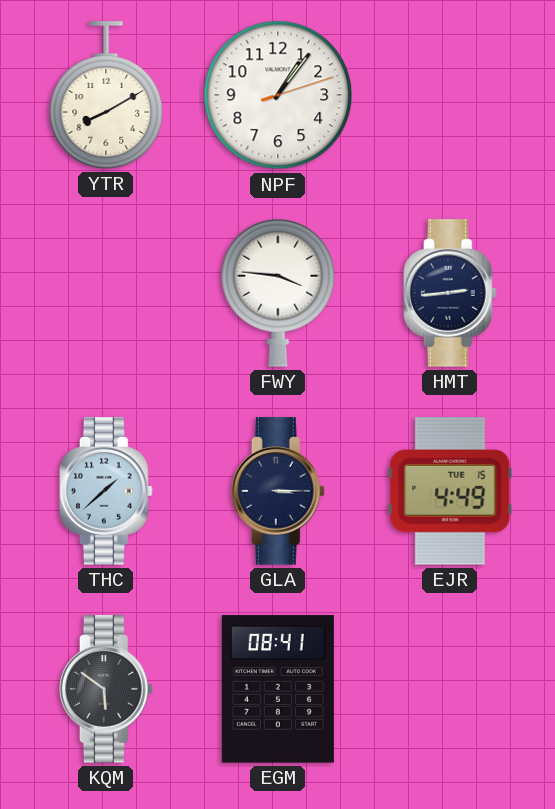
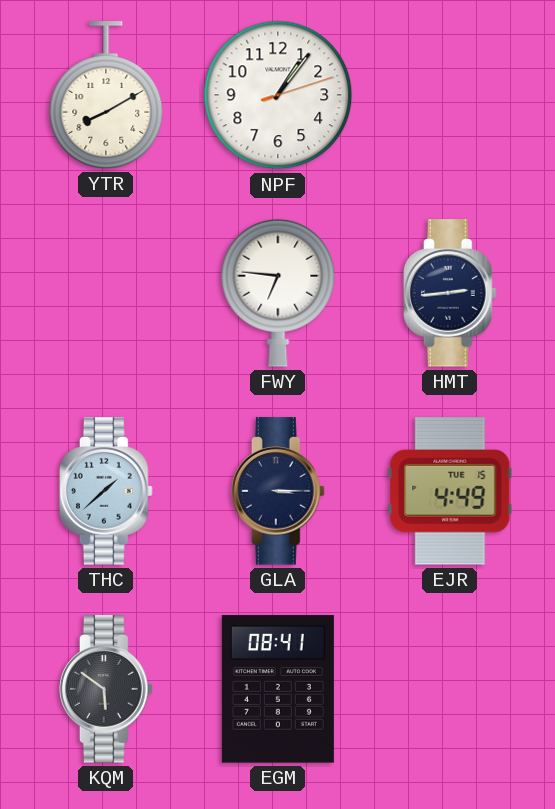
FWY: 3:46 -> 6:46
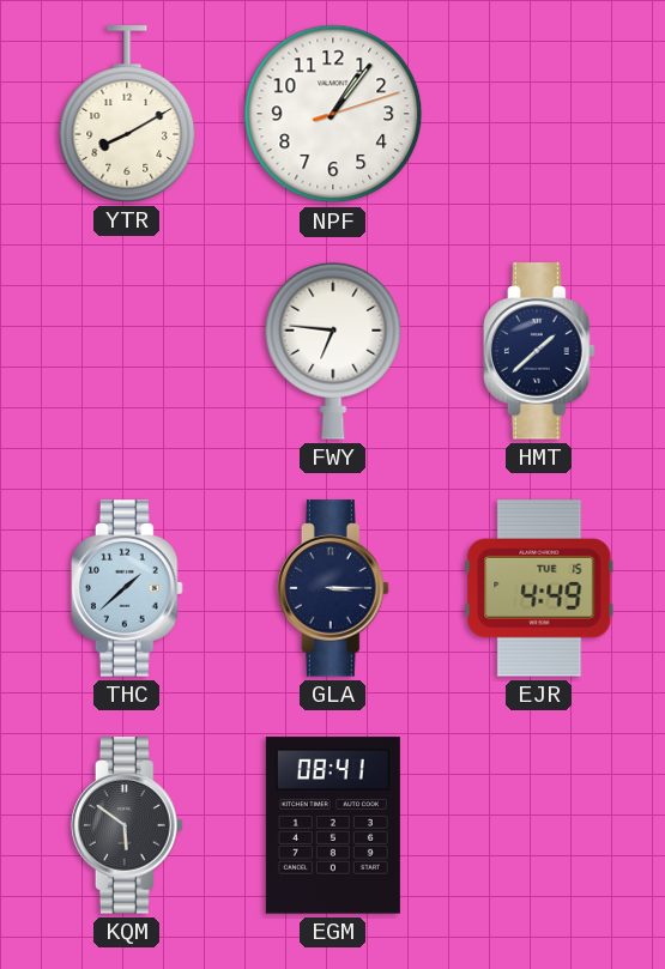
HMT: 2:44 -> 1:38
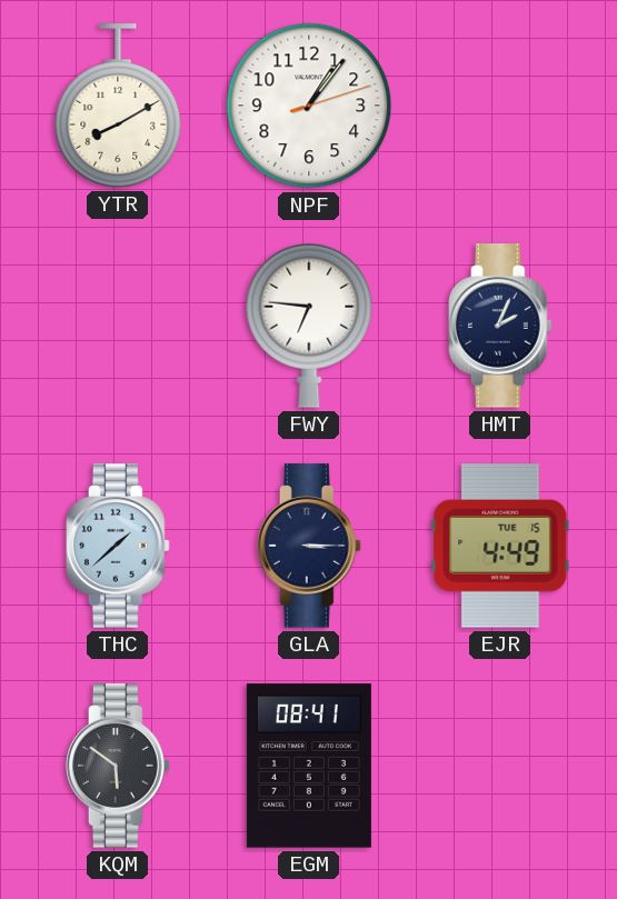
HMT: 1:38 -> 2:04
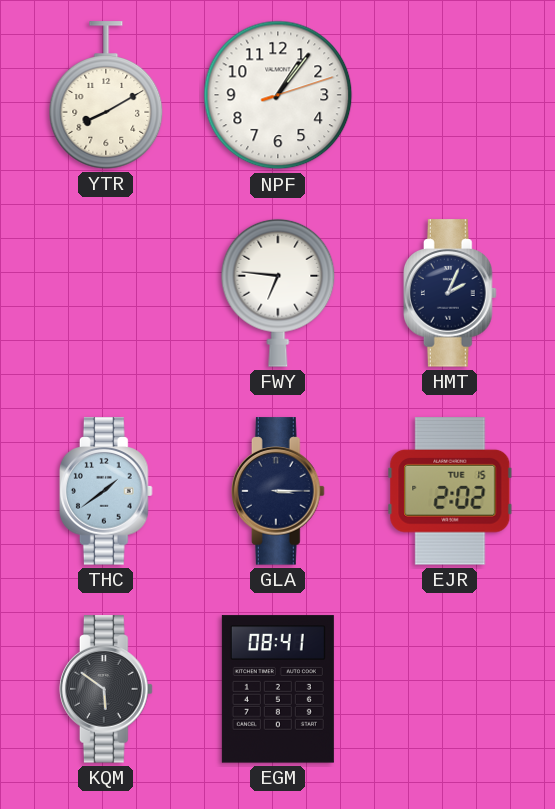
THC: 1:38 -> 1:39
EJR: 4:49 -> 2:02
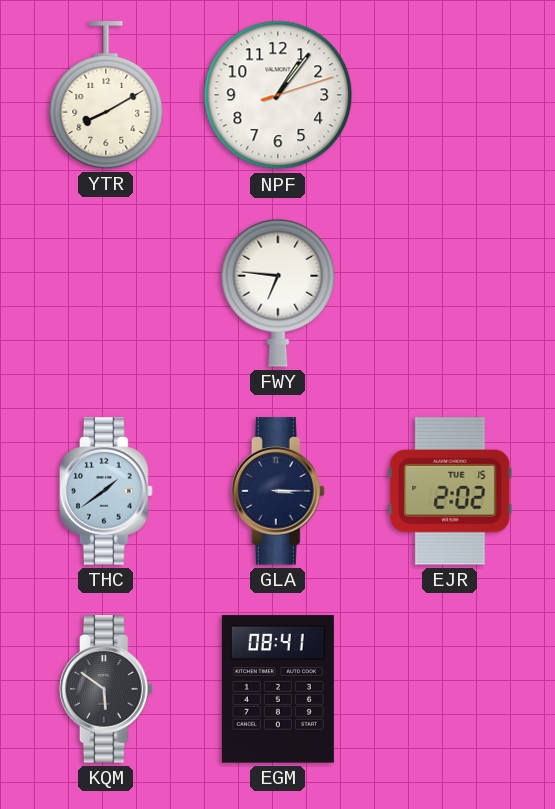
HMT: 2:04 -> none
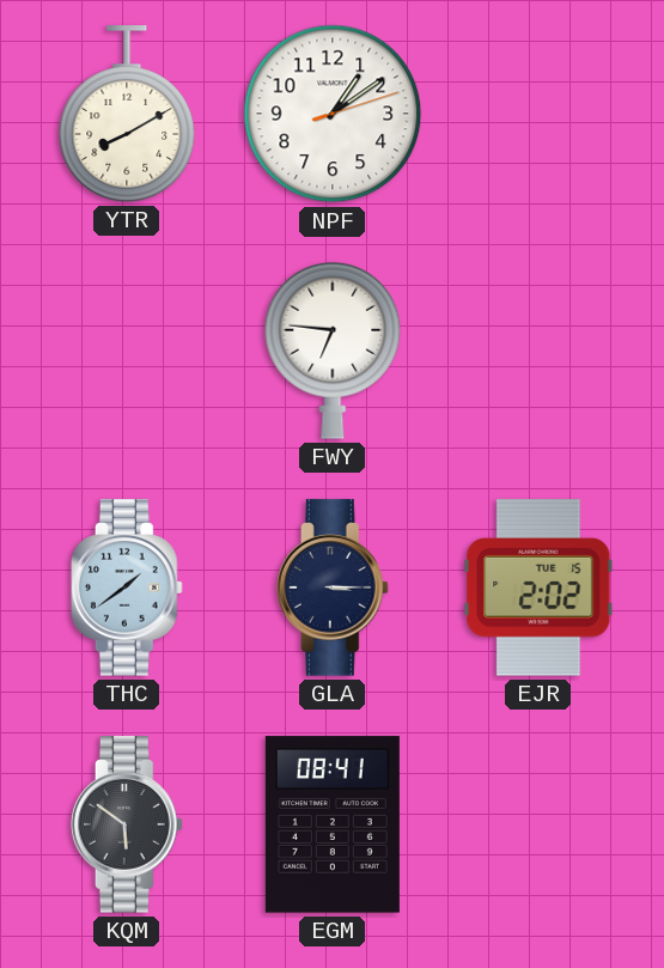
NPF: 1:06 -> 1:09
